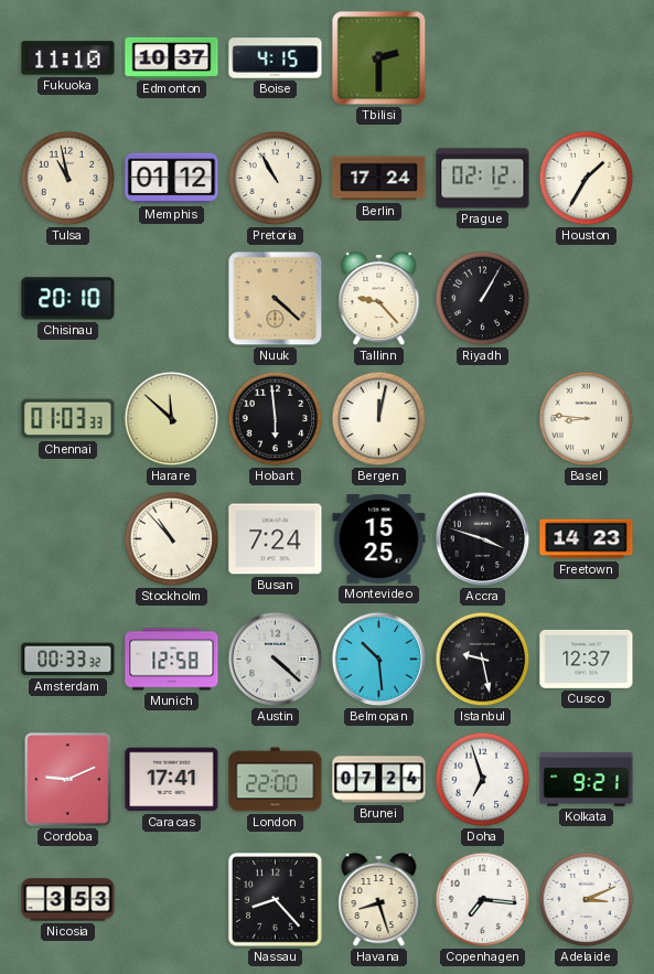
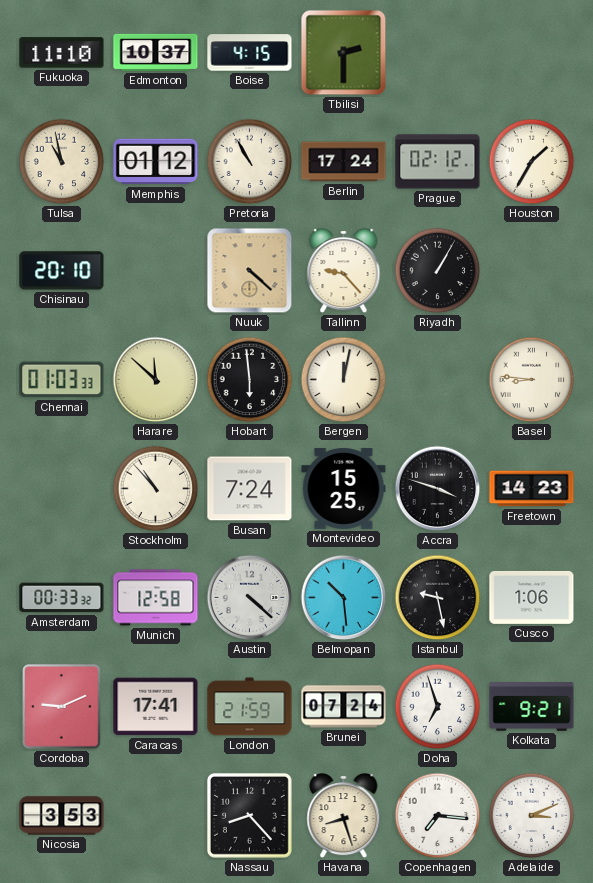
Cusco: 12:37 -> 1:06
London: 22:00 -> 21:59
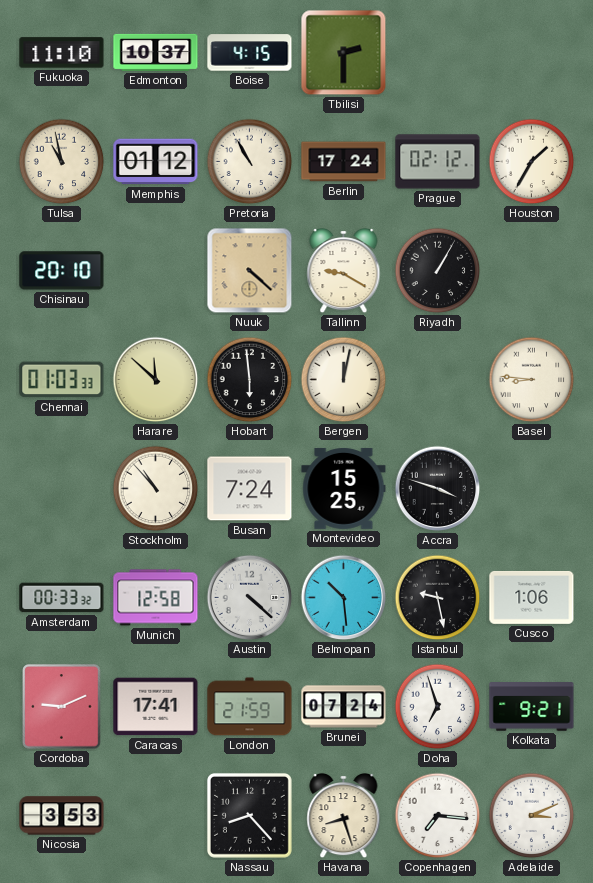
Tallinn: 9:23 -> 9:20
Freetown: 14:23 -> none
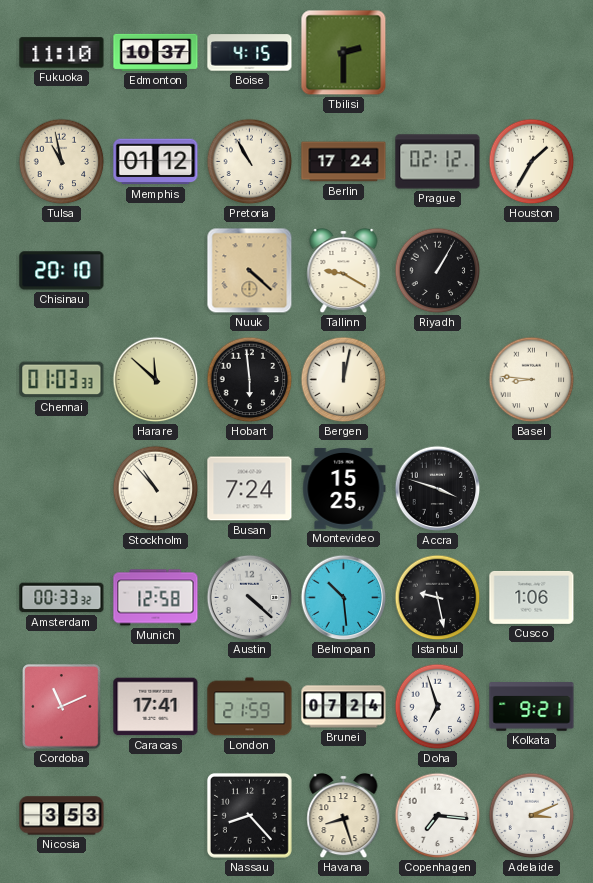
Cordoba: 9:11 -> 11:11
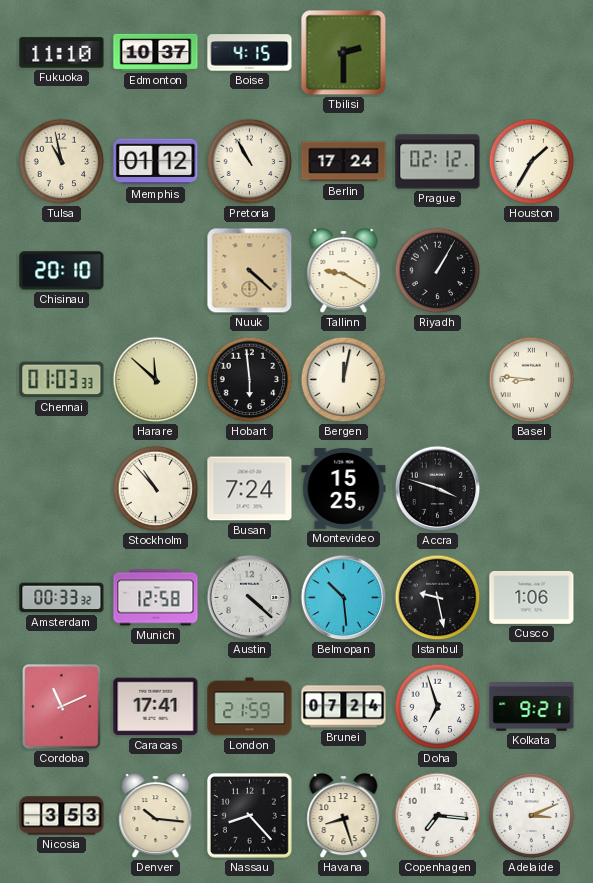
Denver: none -> 10:16
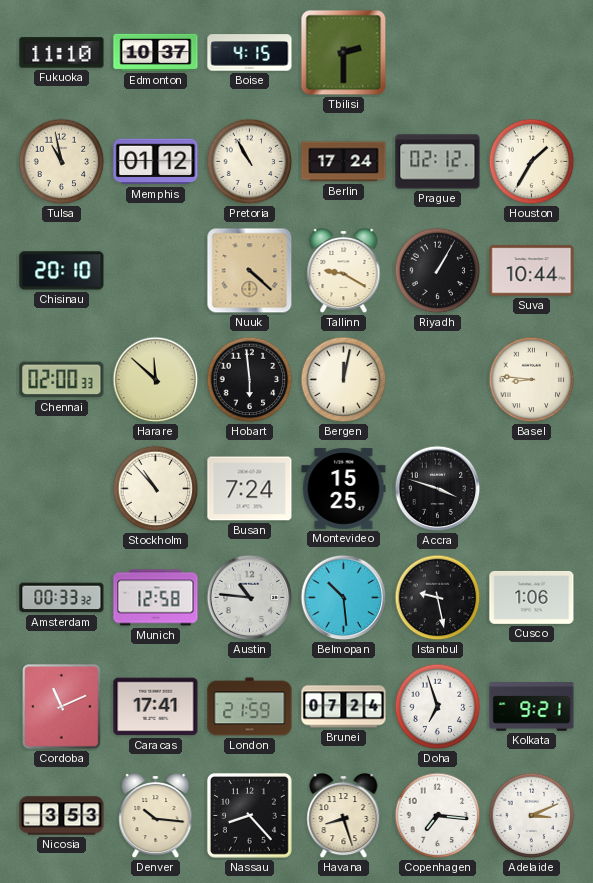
Suva: none -> 10:44
Chennai: 01:03 -> 02:00
Austin: 4:22 -> 10:46
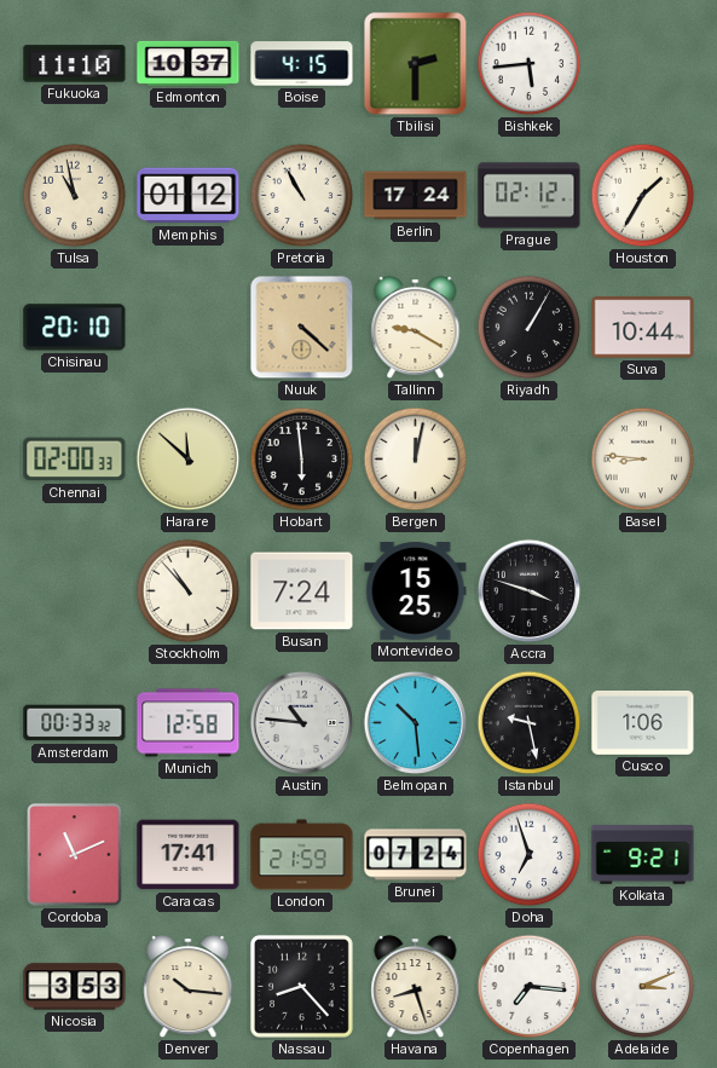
Bishkek: none -> 5:44
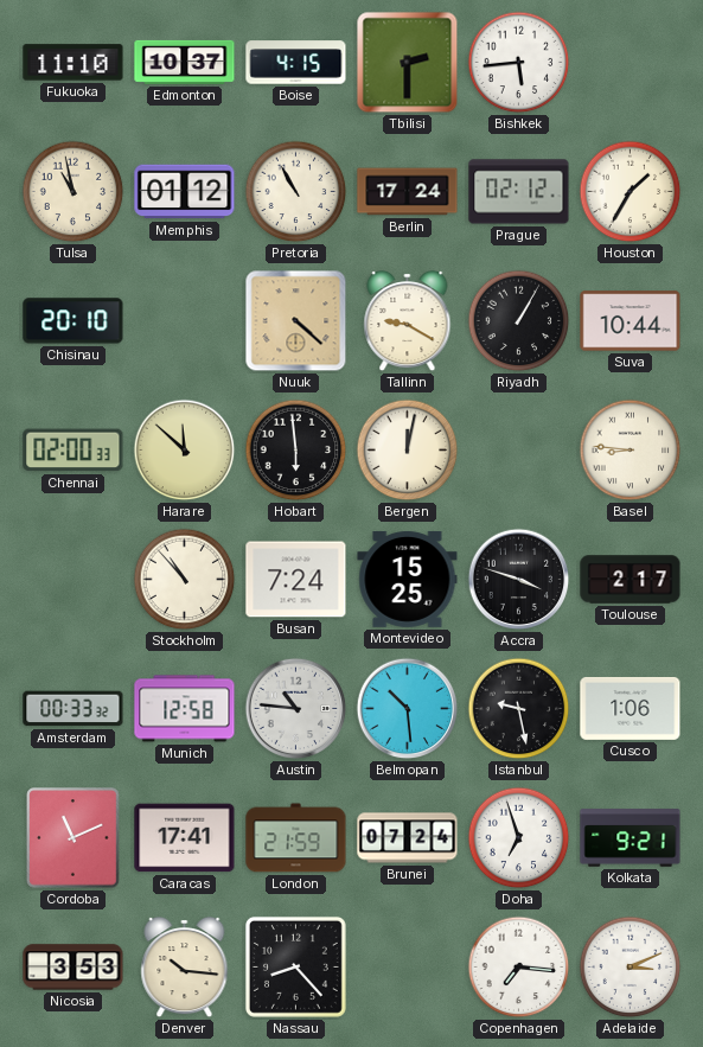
Toulouse: none -> 2:17
Havana: 8:27 -> none
